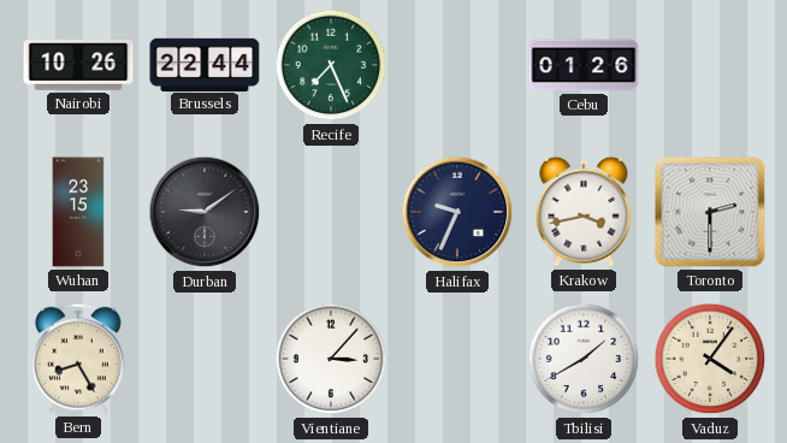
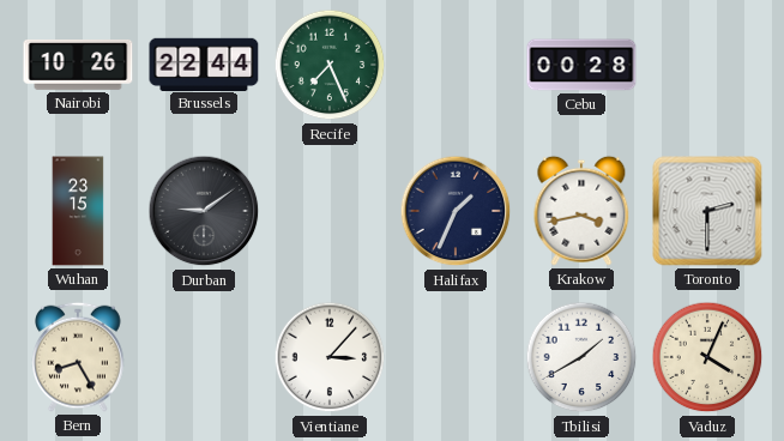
Cebu: 01:26 -> 00:28
Halifax: 9:34 -> 1:34
Vaduz: 4:06 -> 4:04
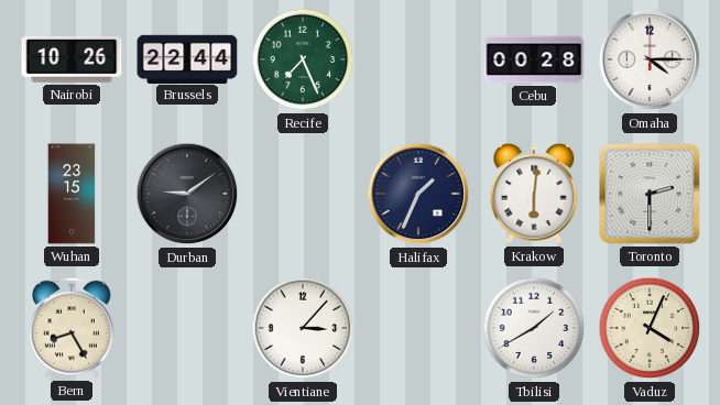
Omaha: none -> 4:15
Krakow: 3:43 -> 6:01
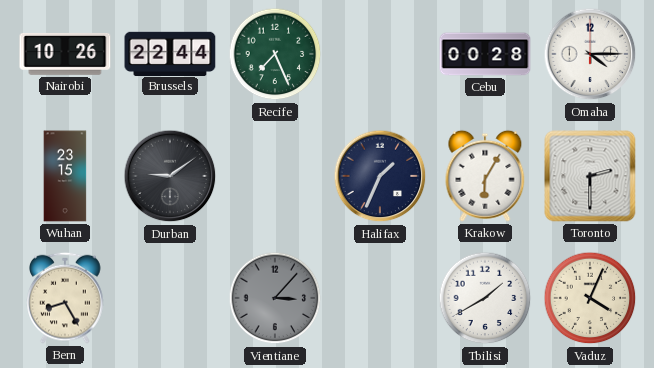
Krakow: 6:01 -> 6:05
Vientiane dial: white -> grey
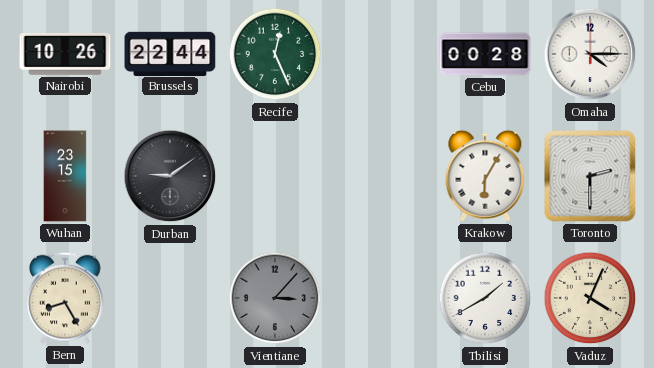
Recife: 7:26 -> 12:26
Halifax: 1:34 -> none
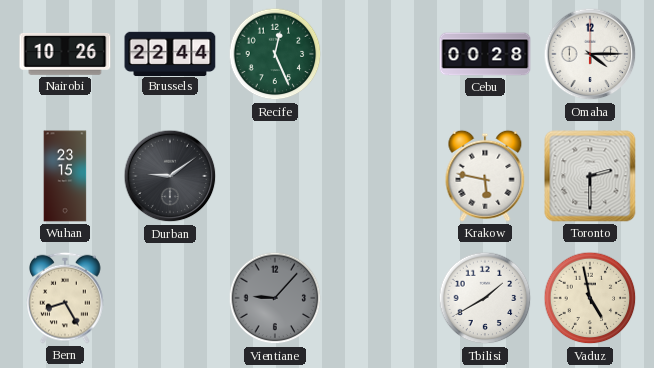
Krakow: 6:05 -> 5:47
Vientiane: 3:07 -> 9:07
Vaduz: 4:04 -> 4:58
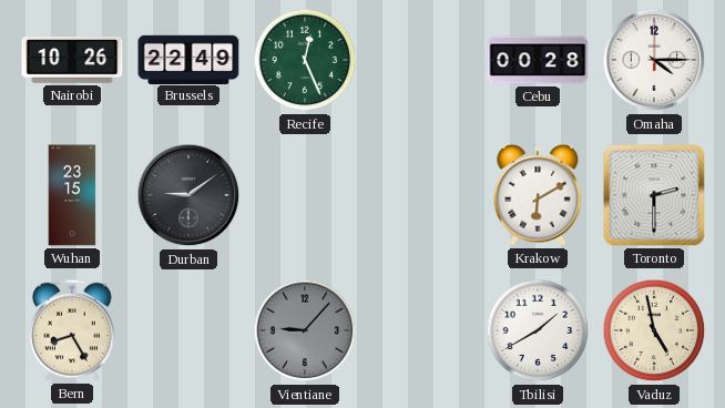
Brussels: 22:44 -> 22:49
Krakow: 5:47 -> 6:10
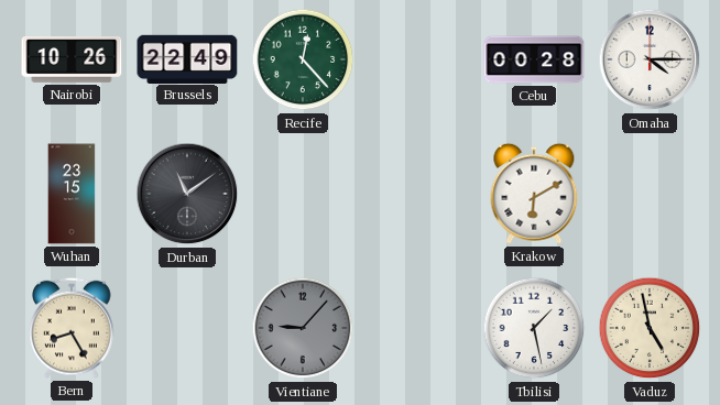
Recife: 12:26 -> 12:23
Durban: 9:09 -> 11:09
Toronto: 2:30 -> none
Tbilisi: 1:40 -> 1:28
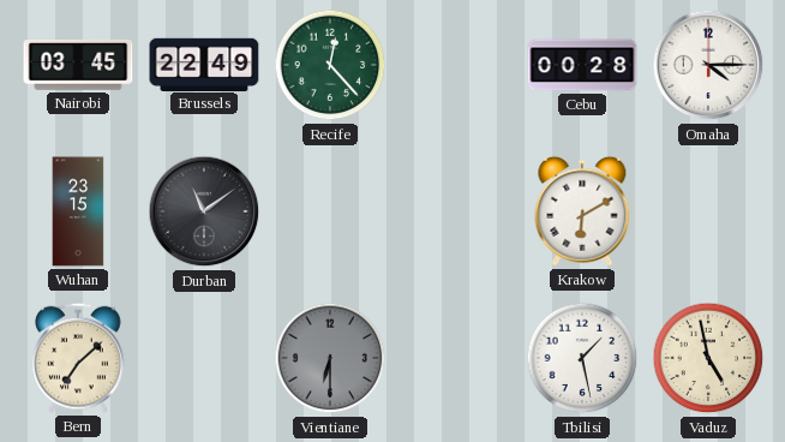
Nairobi: 10:26 -> 03:45
Bern: 8:25 -> 7:08
Vientiane: 9:07 -> 6:30
